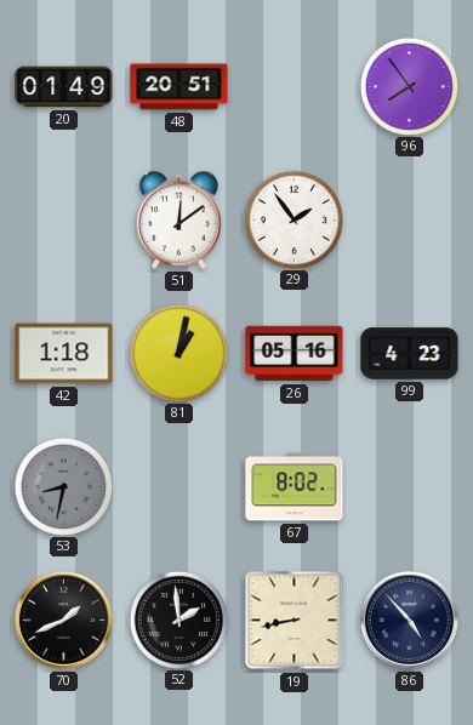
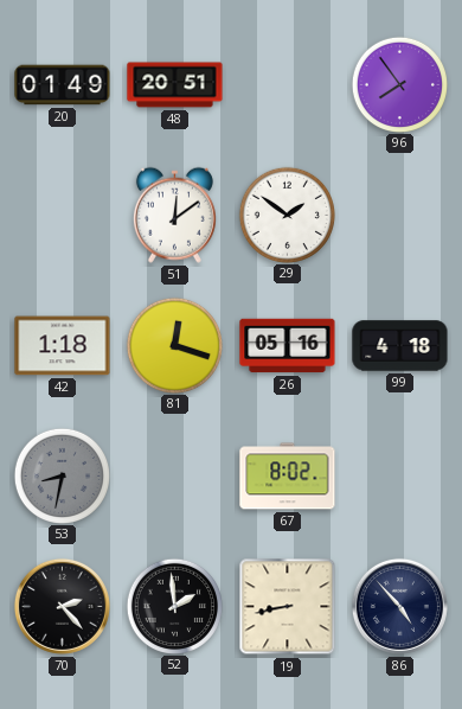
29: 1:54 -> 1:51
81: 1:02 -> 12:18
99: 4:23 -> 4:18
70: 1:41 -> 2:23
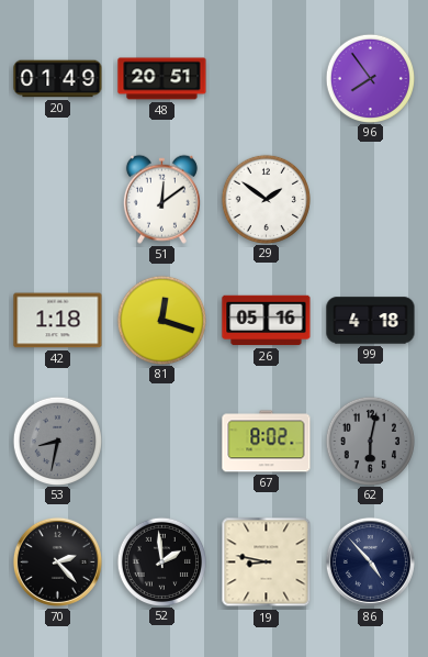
62: none -> 6:02
19: 8:43 -> 8:47
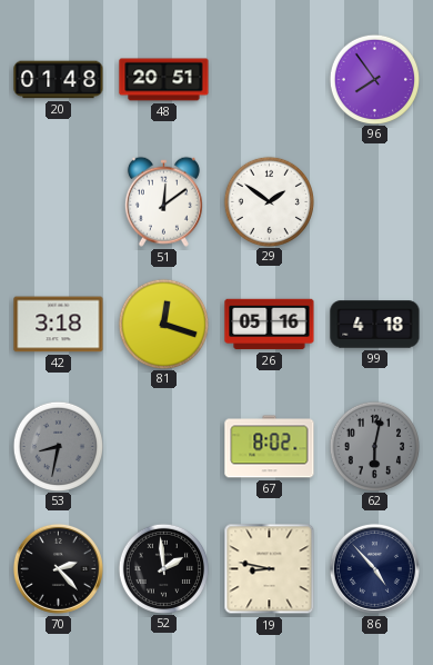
20: 01:49 -> 01:48
42: 1:18 -> 3:18
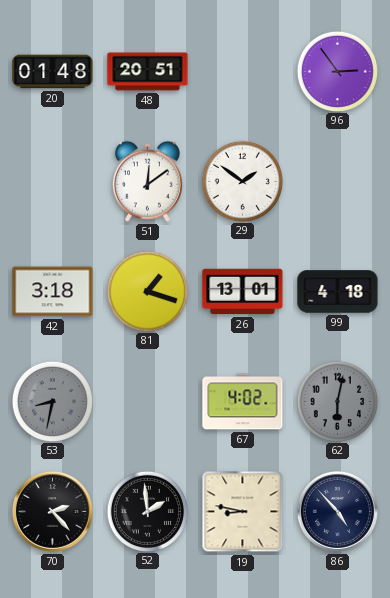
96: 7:54 -> 2:54
81: 12:18 -> 1:18
26: 05:16 -> 13:01
67: 8:02 -> 4:02
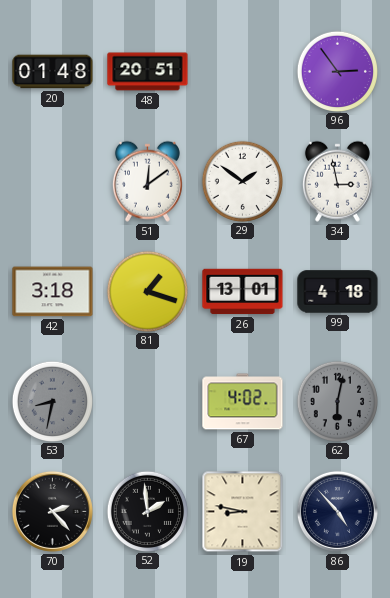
34: none -> 2:58
